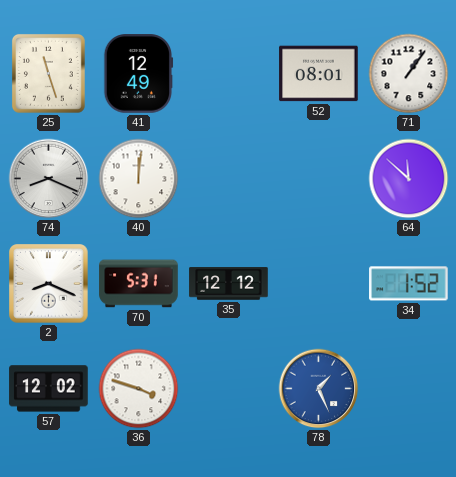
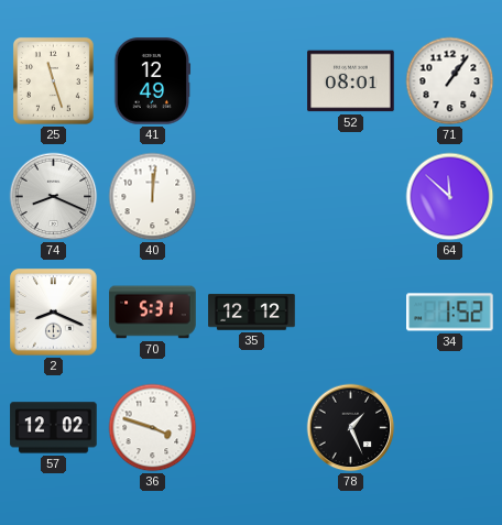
78 dial: blue -> black
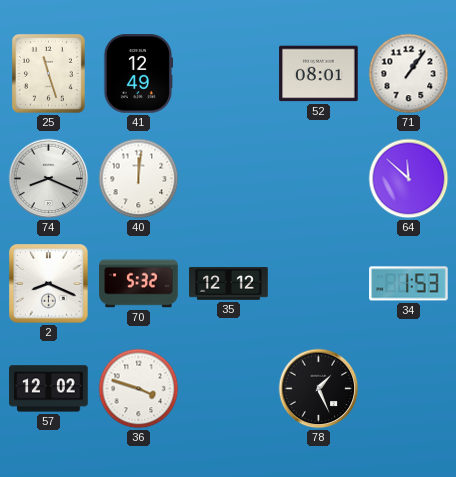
70: 5:31 -> 5:32
34: 1:52 -> 1:53
